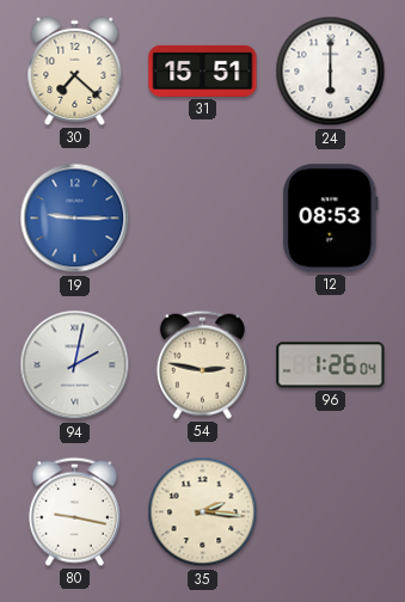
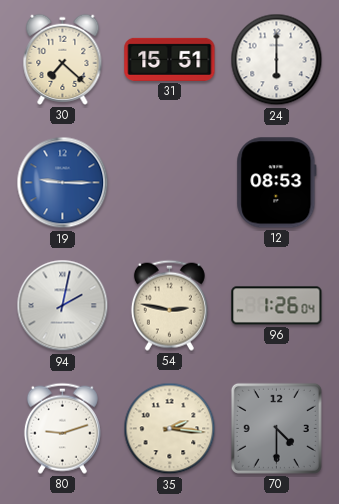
80: 9:17 -> 9:12
70: none -> 4:30
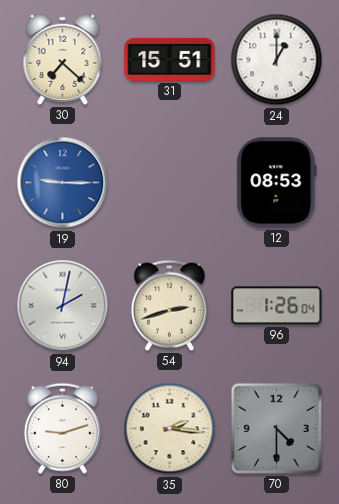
24: 6:00 -> 1:00
54: 2:47 -> 2:42
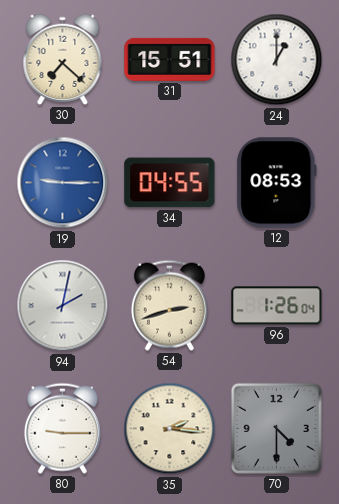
34: none -> 04:55
80: 9:12 -> 9:15
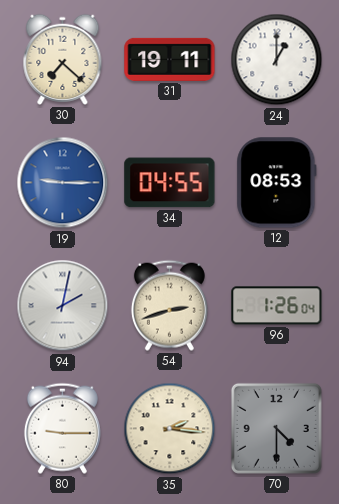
31: 15:51 -> 19:11
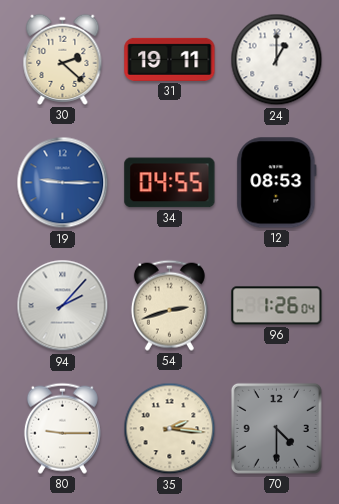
30: 7:22 -> 2:22
94: 2:02 -> 2:07
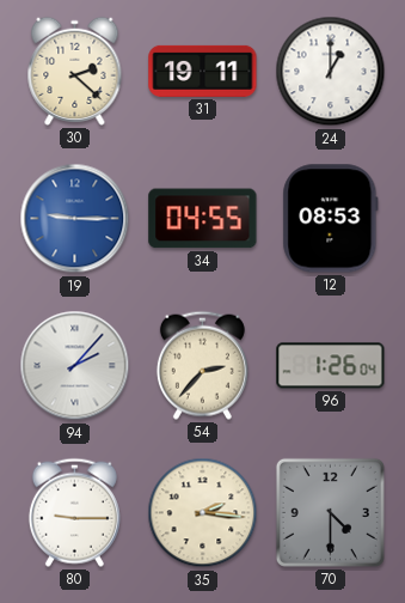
54: 2:42 -> 2:37
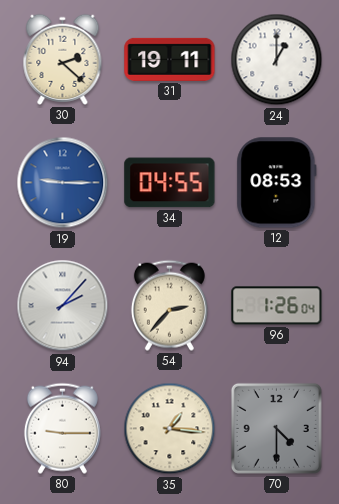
35: 2:16 -> 1:16
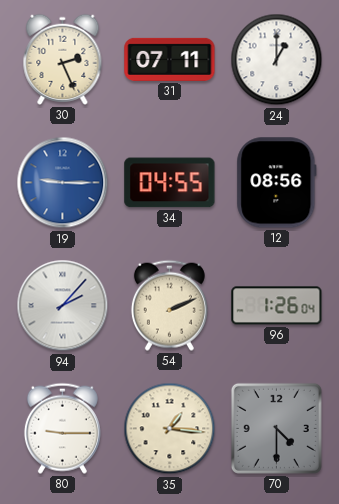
30: 2:22 -> 2:26
31: 19:11 -> 07:11
12: 08:53 -> 08:56
54: 2:37 -> 2:11
